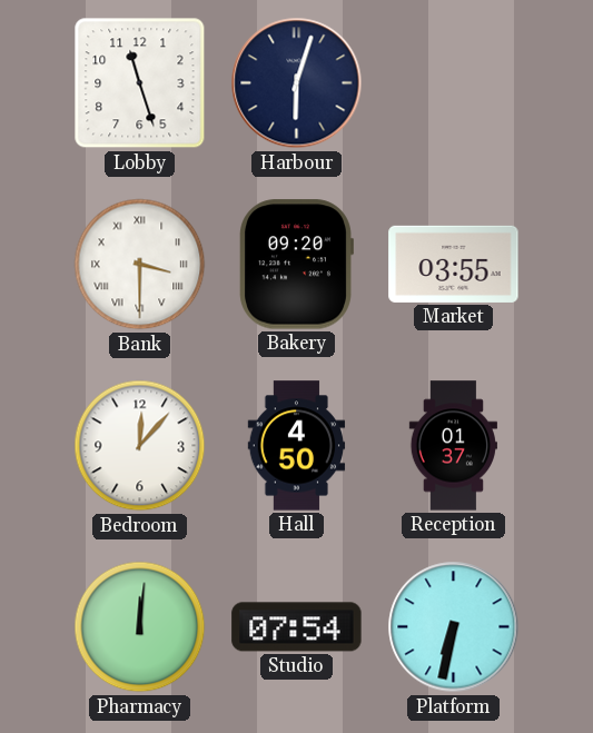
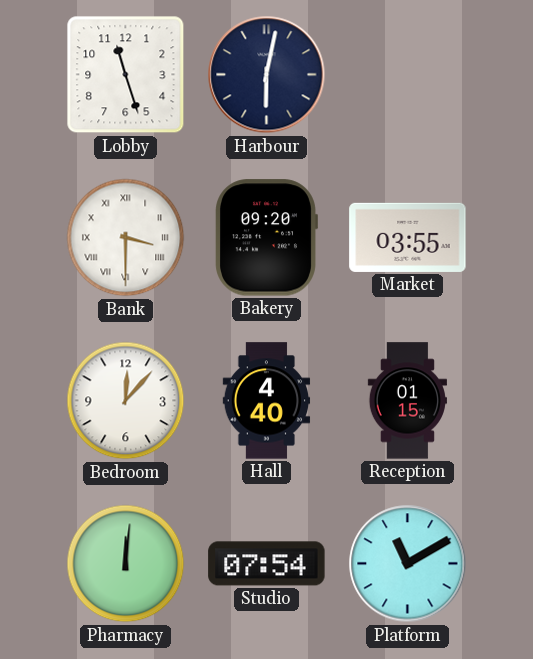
Harbour: 6:03 -> 6:02
Hall: 4:50 -> 4:40
Reception: 01:37 -> 01:15
Platform: 6:32 -> 11:10
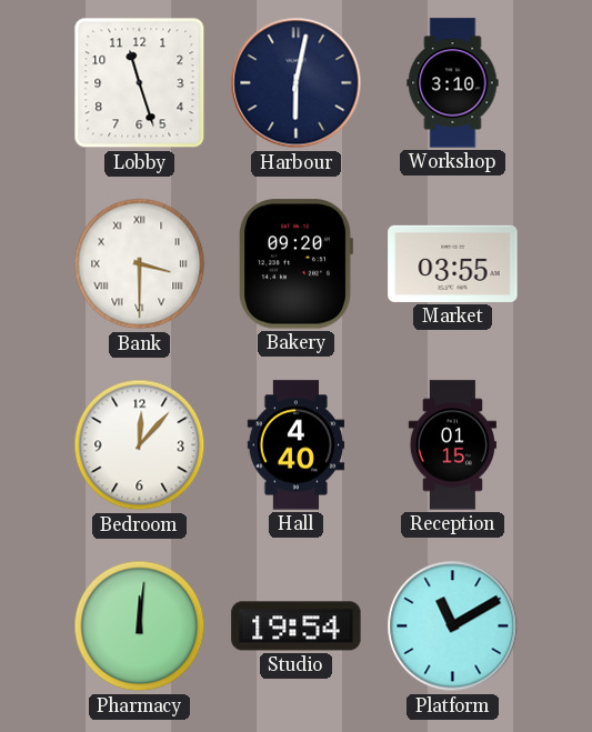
Workshop: none -> 3:10
Studio: 07:54 -> 19:54
